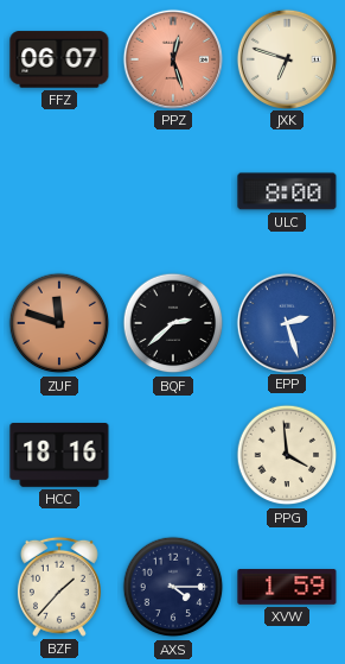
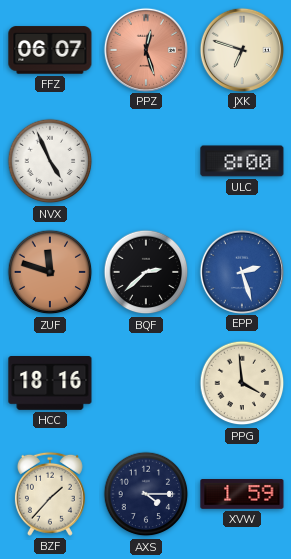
NVX: none -> 4:56
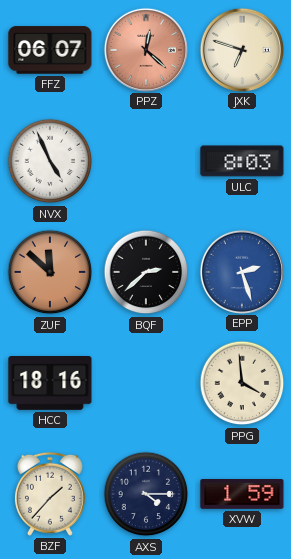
PPZ: 12:27 -> 12:22
ULC: 8:00 -> 8:03
ZUF: 11:48 -> 11:52
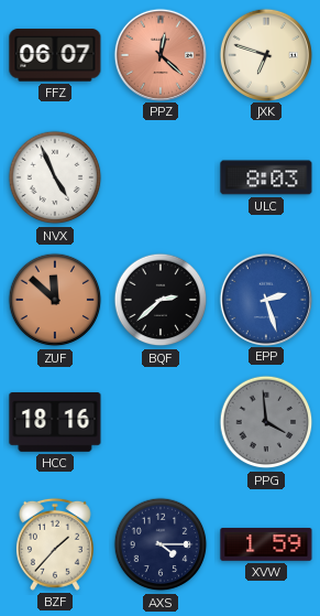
PPG dial: cream -> grey
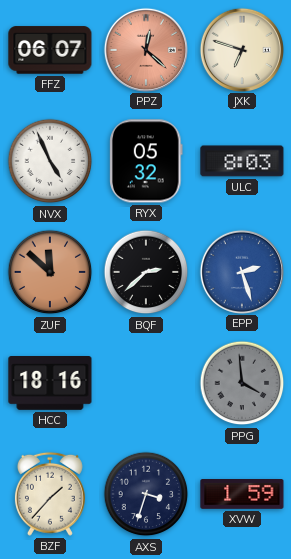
RYX: none -> 05:32
AXS: 4:15 -> 3:33
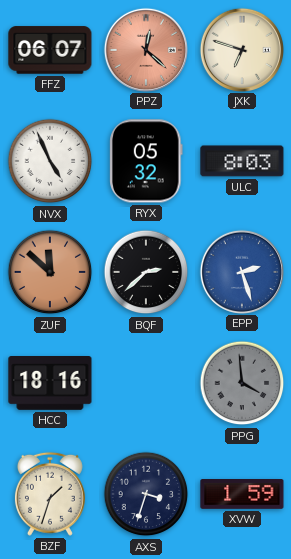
BZF: 1:37 -> 1:33
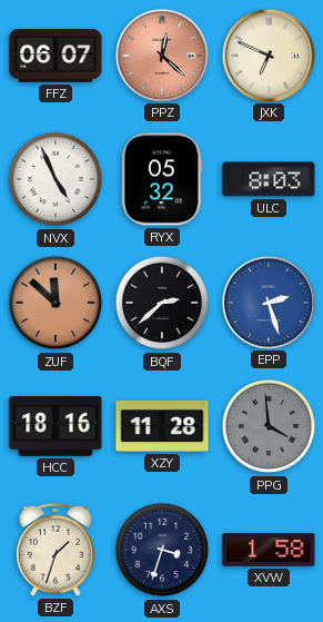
JXK: 6:48 -> 6:49
XZY: none -> 11:28
XVW: 1:59 -> 1:58
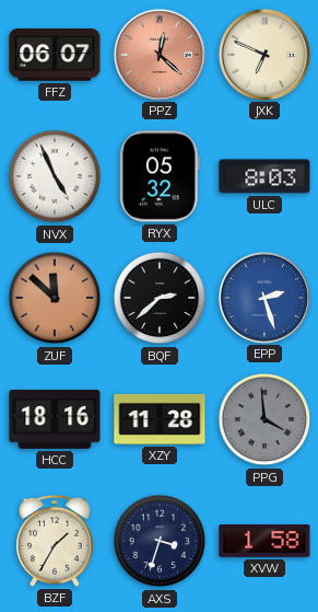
BZF: 1:33 -> 1:35
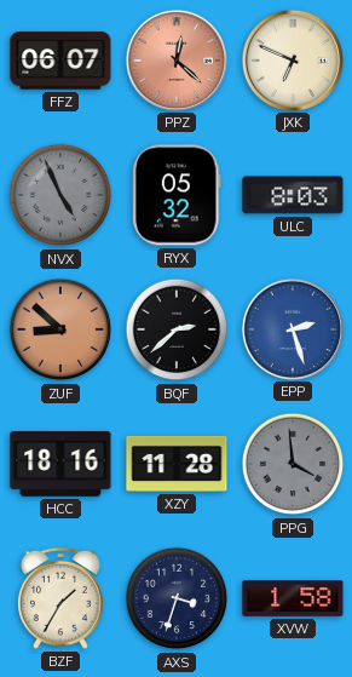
NVX dial: white -> grey
ZUF: 11:52 -> 8:52
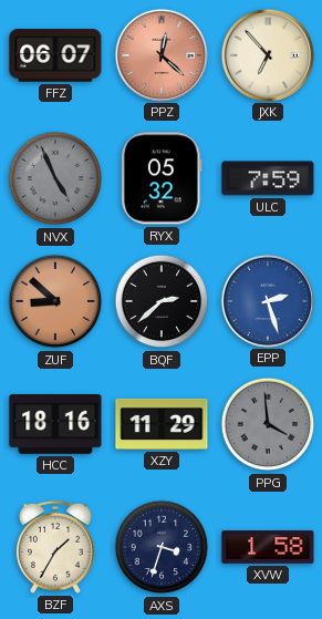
JXK: 6:49 -> 6:53
ULC: 8:03 -> 7:59
XZY: 11:28 -> 11:29
